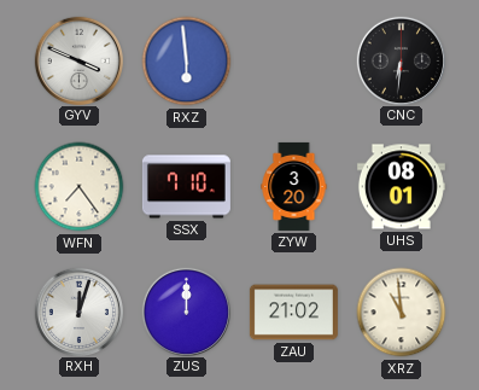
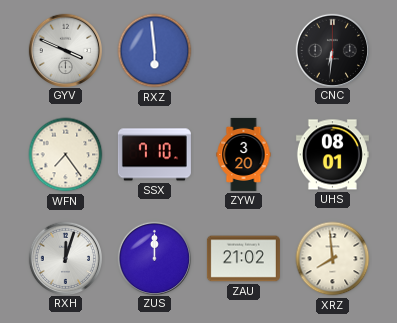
XRZ: 10:59 -> 7:59
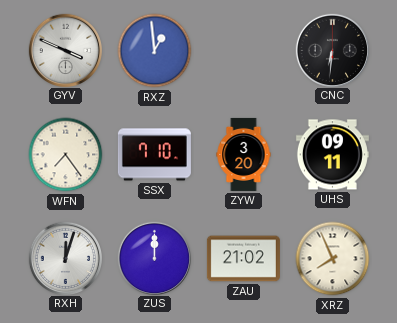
RXZ: 5:59 -> 12:59
UHS: 08:01 -> 09:11
XRZ: 7:59 -> 7:56
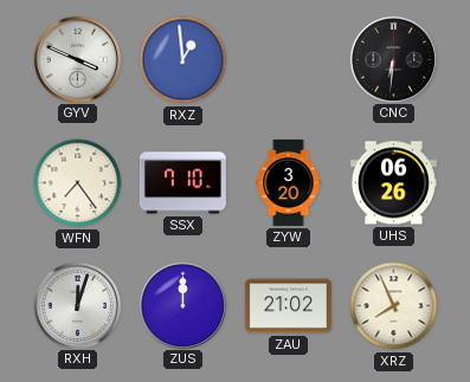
UHS: 09:11 -> 06:26
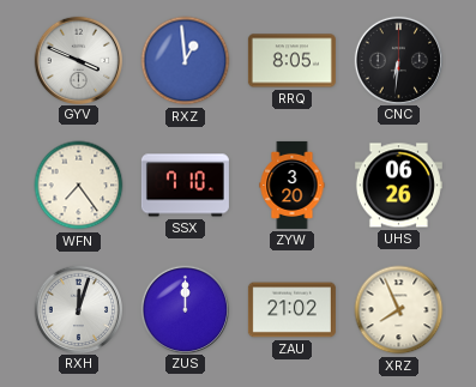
RRQ: none -> 8:05
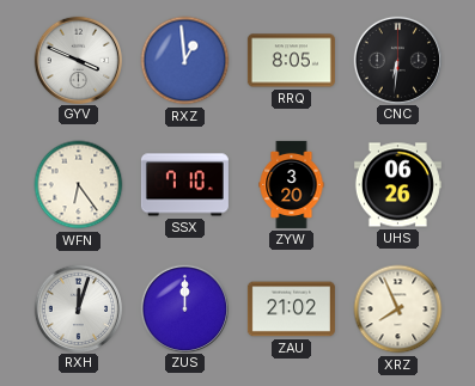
WFN: 7:24 -> 6:24
